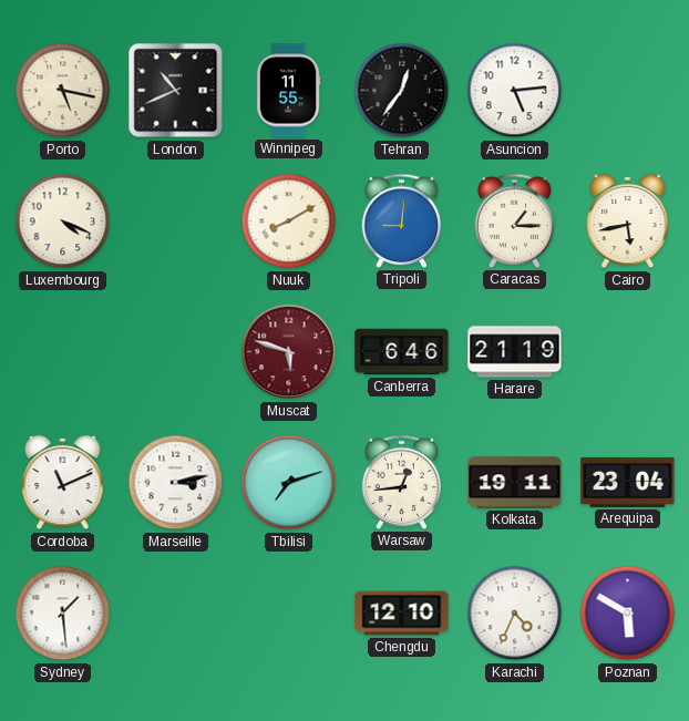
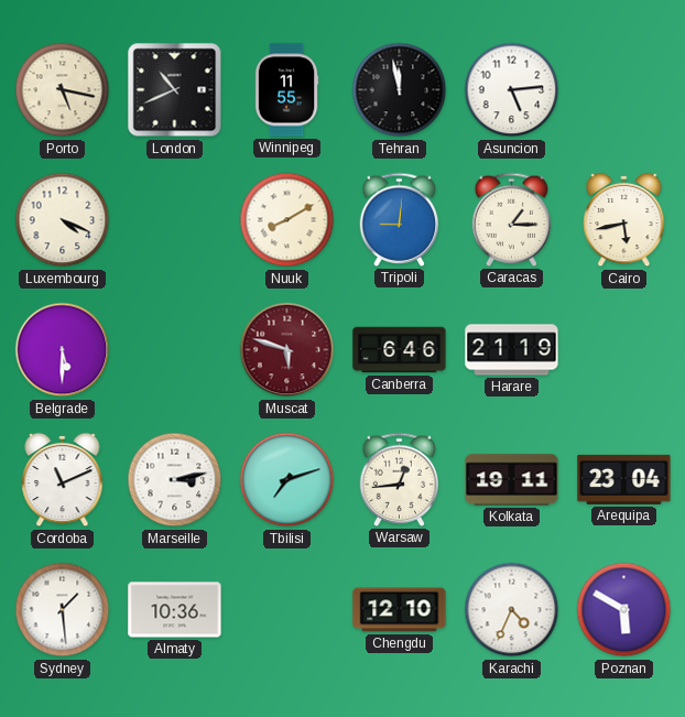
Tehran: 12:36 -> 11:58
Belgrade: none -> 5:30
Almaty: none -> 10:36
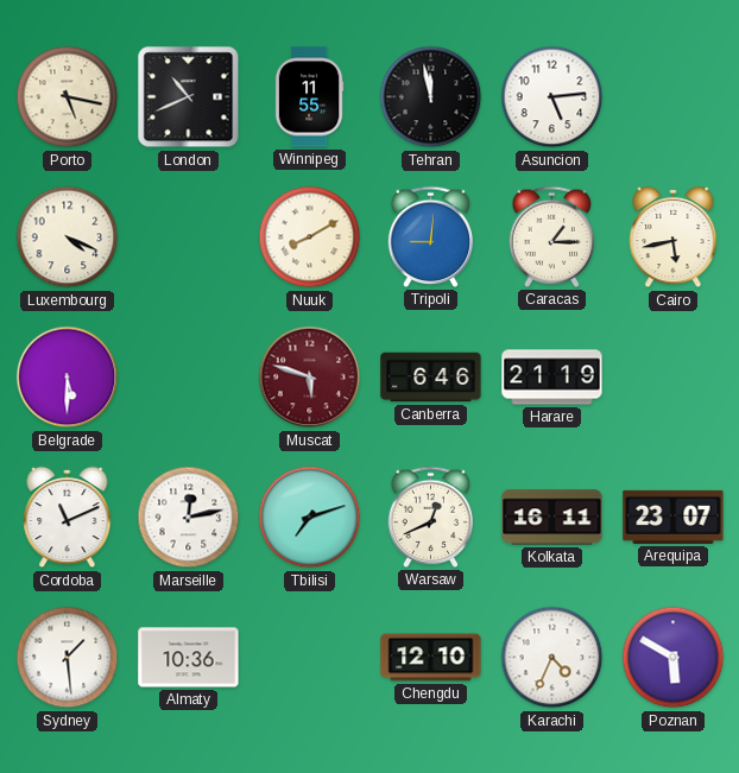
Marseille: 3:13 -> 12:13
Warsaw: 12:44 -> 12:41
Kolkata: 19:11 -> 16:11
Arequipa: 23:04 -> 23:07
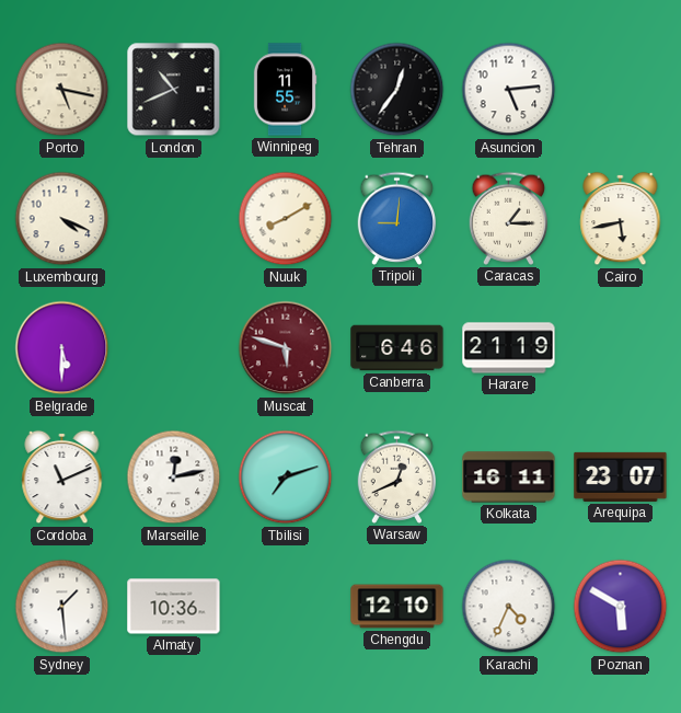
Tehran: 11:58 -> 12:36
